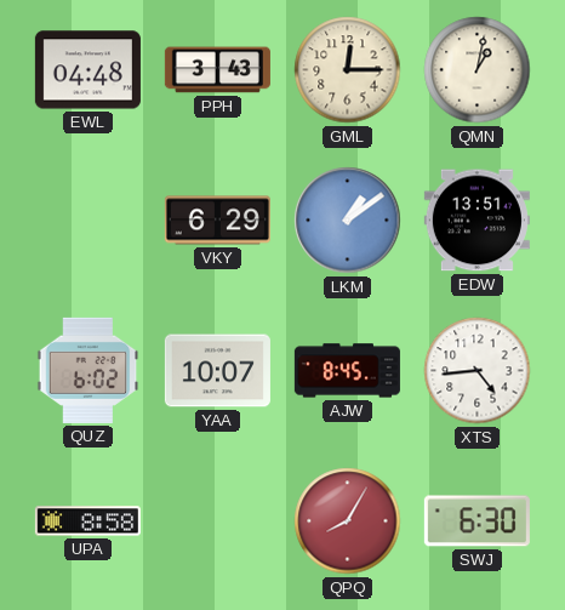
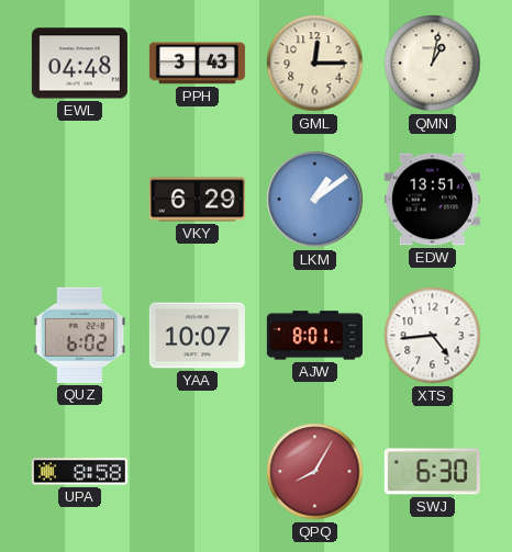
AJW: 8:45 -> 8:01
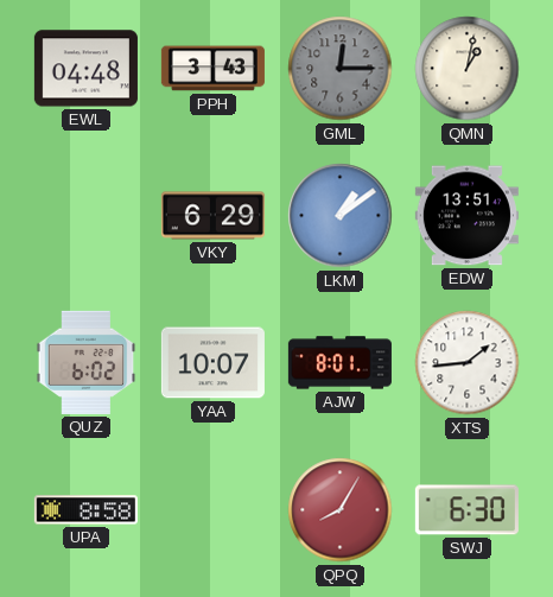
GML dial: cream -> grey
XTS: 4:44 -> 1:44
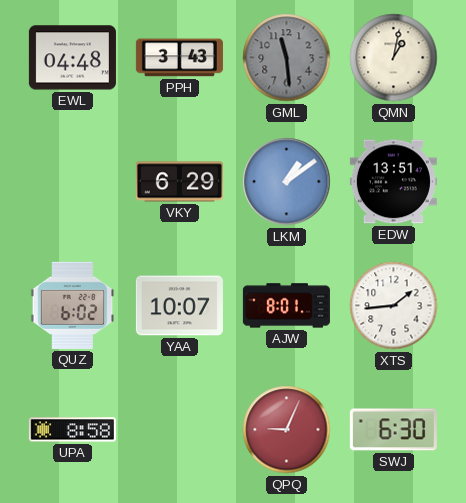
GML: 12:15 -> 11:29
QPQ: 8:05 -> 9:04
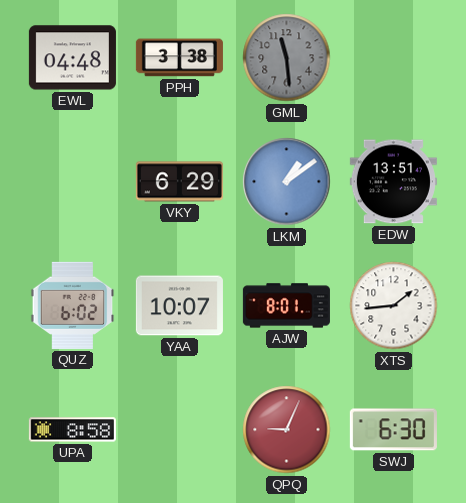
PPH: 3:43 -> 3:38
QMN: 1:02 -> none
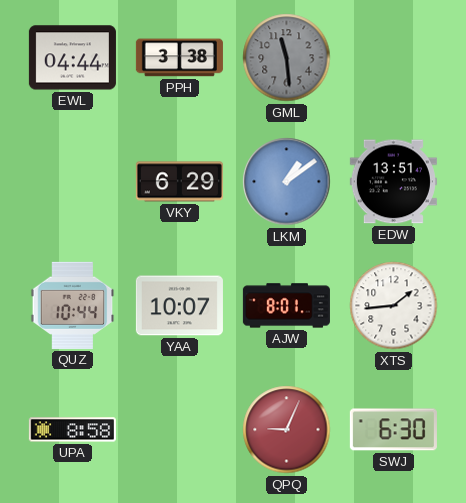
EWL: 04:48 -> 04:44
QUZ: 6:02 -> 10:44
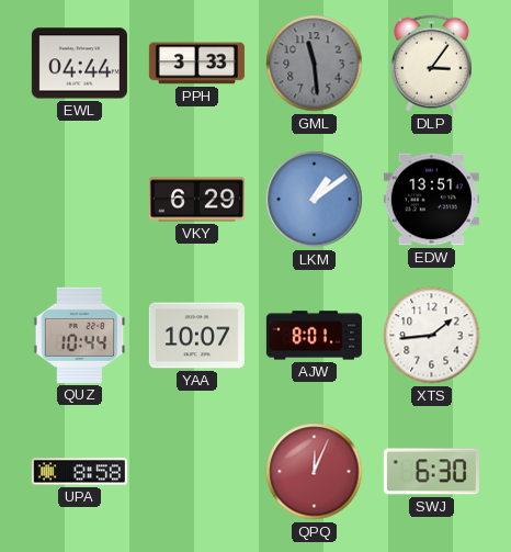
PPH: 3:38 -> 3:33
DLP: none -> 3:06
QPQ: 9:04 -> 12:04
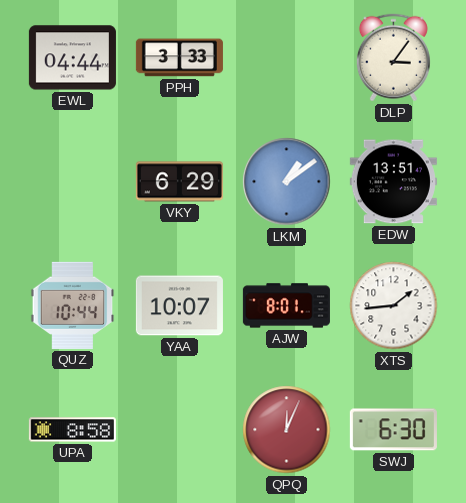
GML: 11:29 -> none
